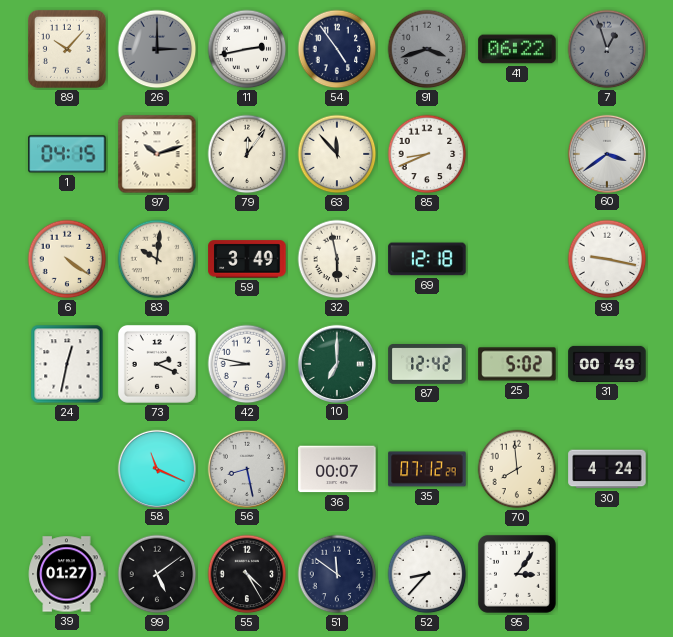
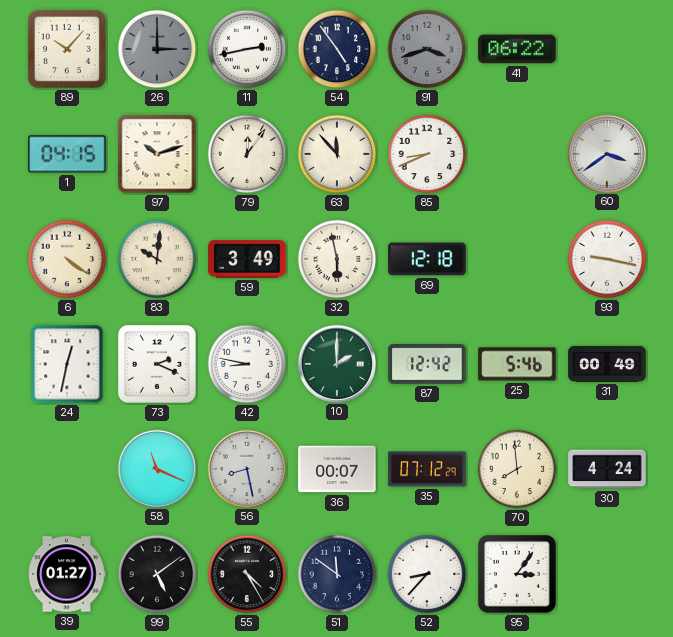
7: 12:57 -> none
10: 7:00 -> 2:00
25: 5:02 -> 5:46
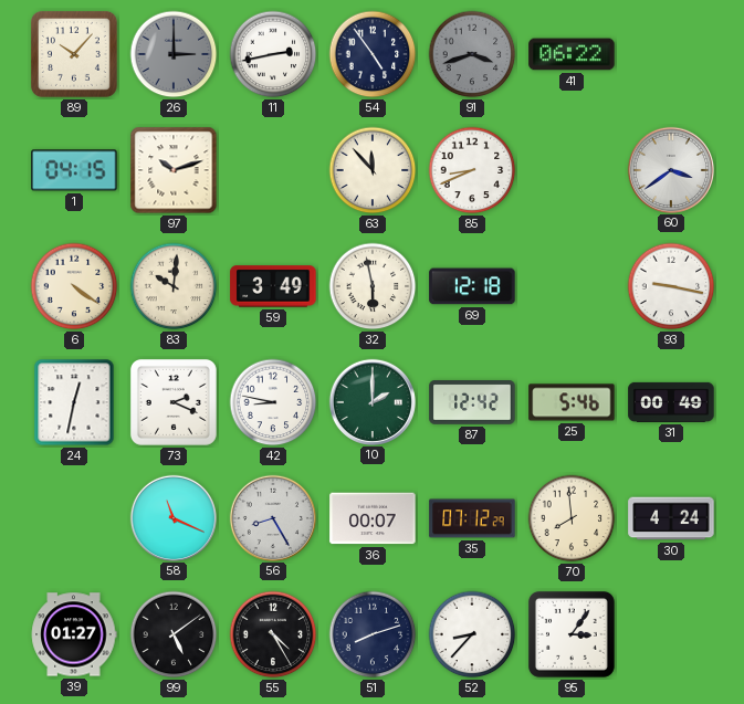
79: 12:06 -> none
56: 8:28 -> 8:25
51: 11:51 -> 8:12
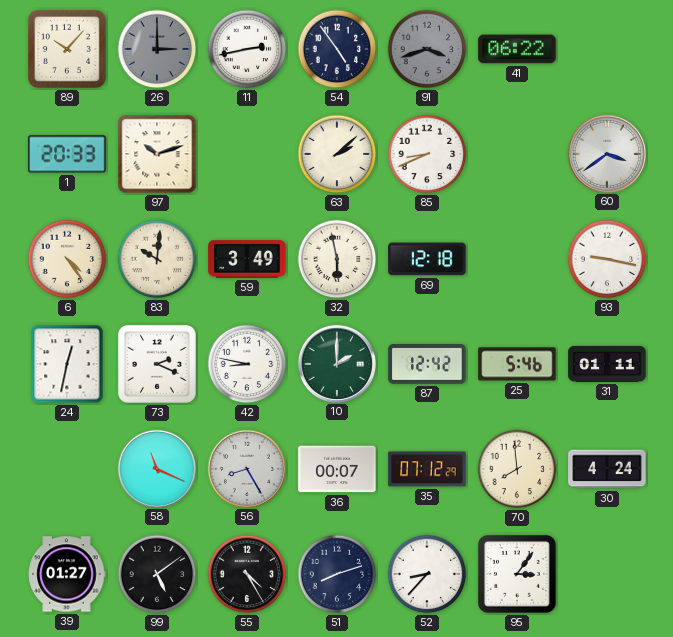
1: 04:15 -> 20:33
63: 11:53 -> 2:08
6: 4:21 -> 4:24
31: 00:49 -> 01:11
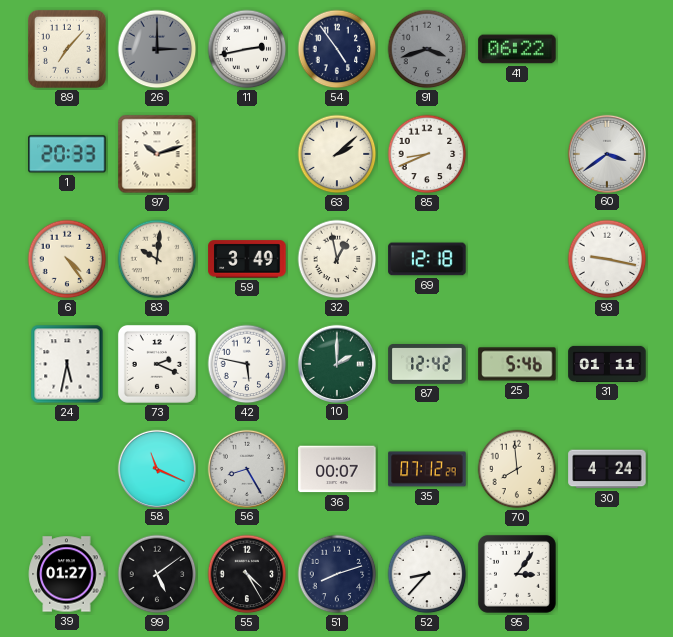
89: 10:07 -> 7:07
32: 5:58 -> 12:58
24: 12:32 -> 5:32
42: 8:47 -> 5:47
